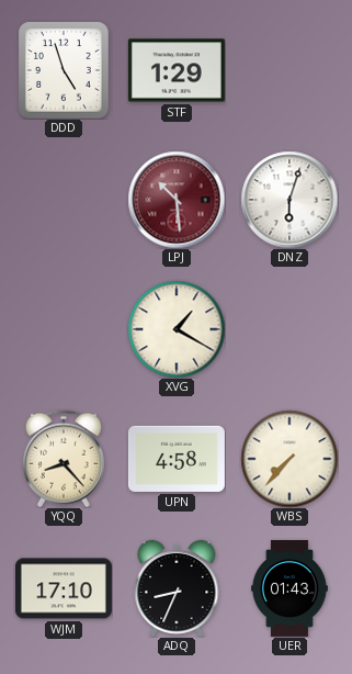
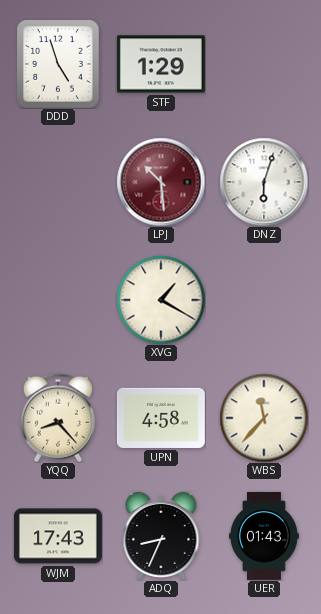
WBS: 7:37 -> 11:37
WJM: 17:10 -> 17:43
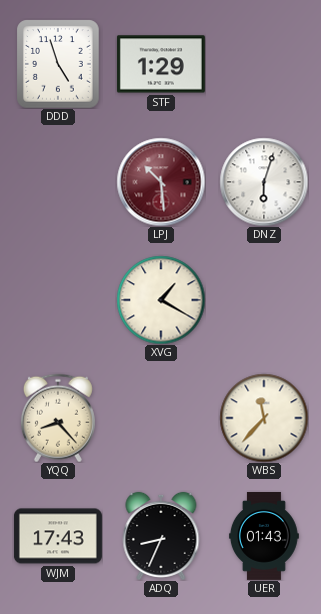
UPN: 4:58 -> none
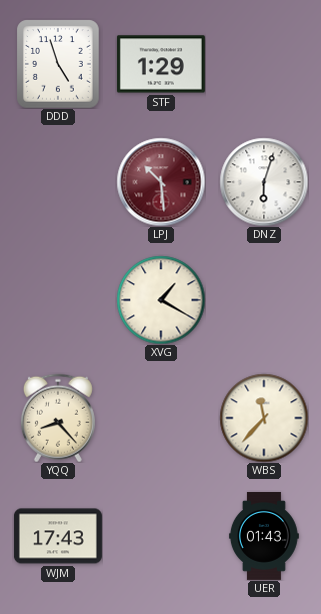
ADQ: 8:34 -> none
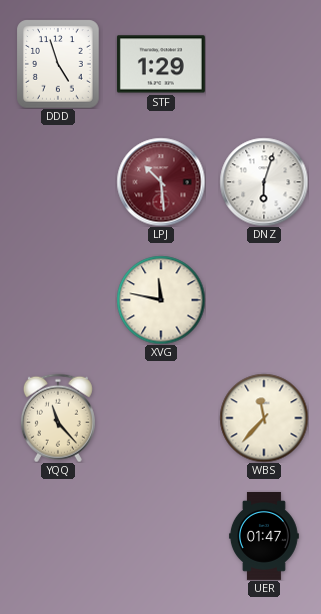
XVG: 1:20 -> 11:47
YQQ: 8:23 -> 11:23
WJM: 17:43 -> none
UER: 01:43 -> 01:47
